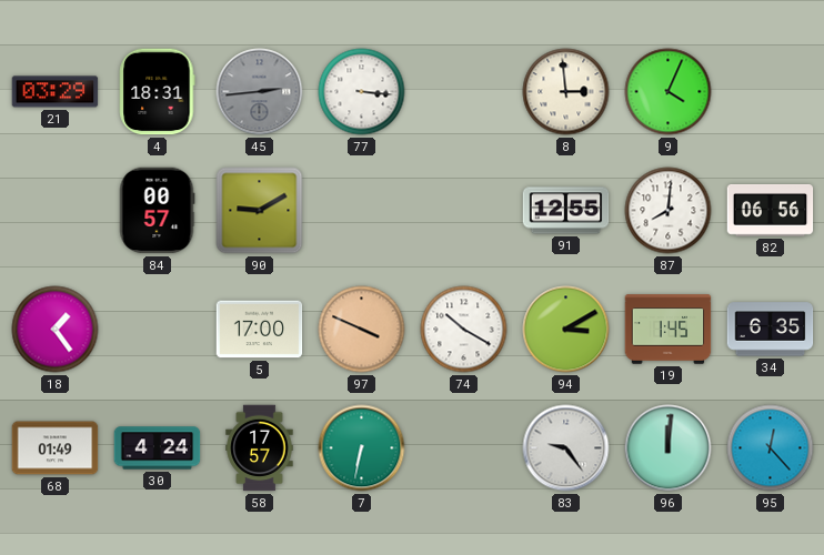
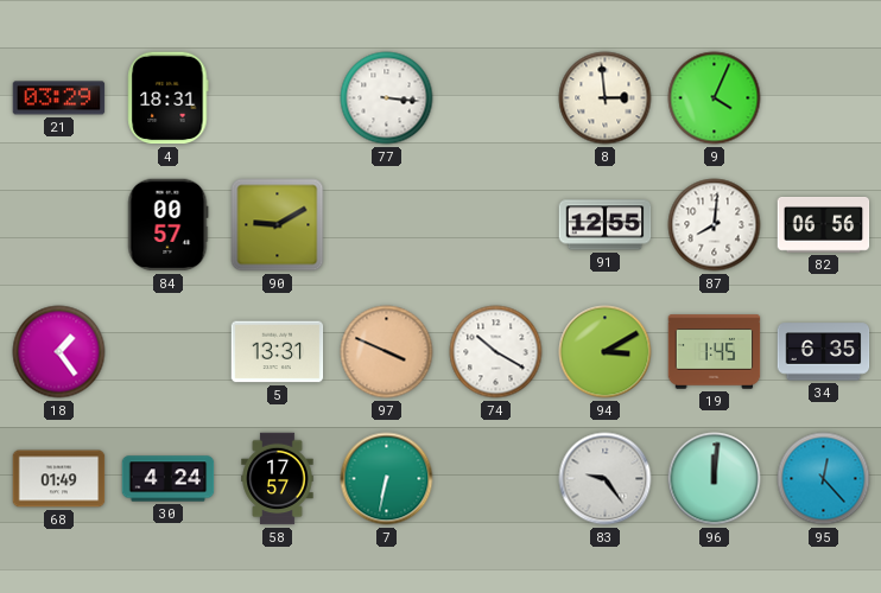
45: 2:44 -> none
5: 17:00 -> 13:31
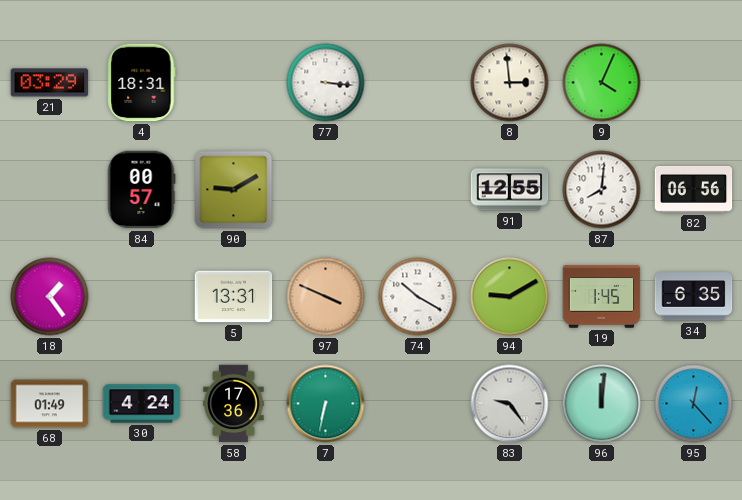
94: 3:10 -> 9:10
58: 17:57 -> 17:36
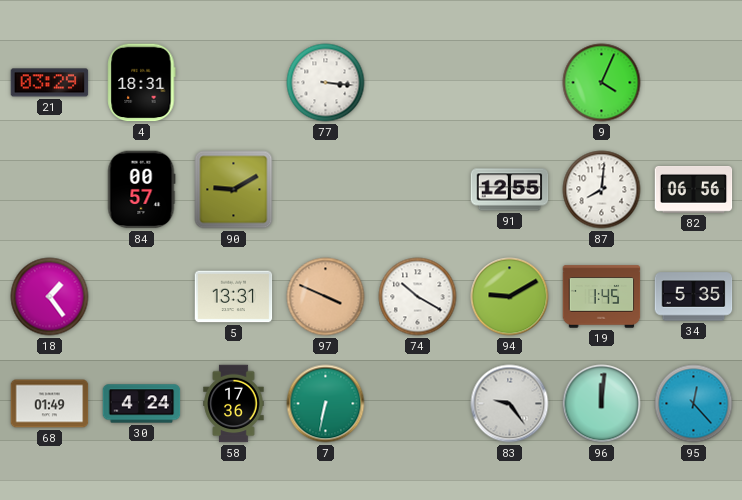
8: 2:59 -> none
34: 6:35 -> 5:35
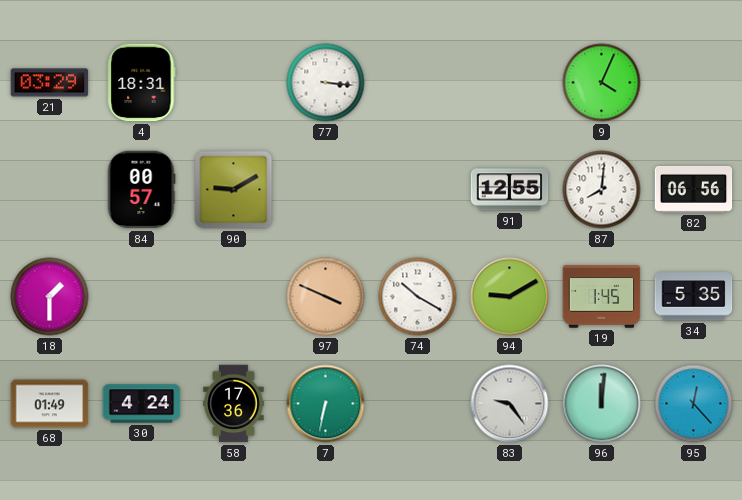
18: 1:24 -> 1:30
5: 13:31 -> none
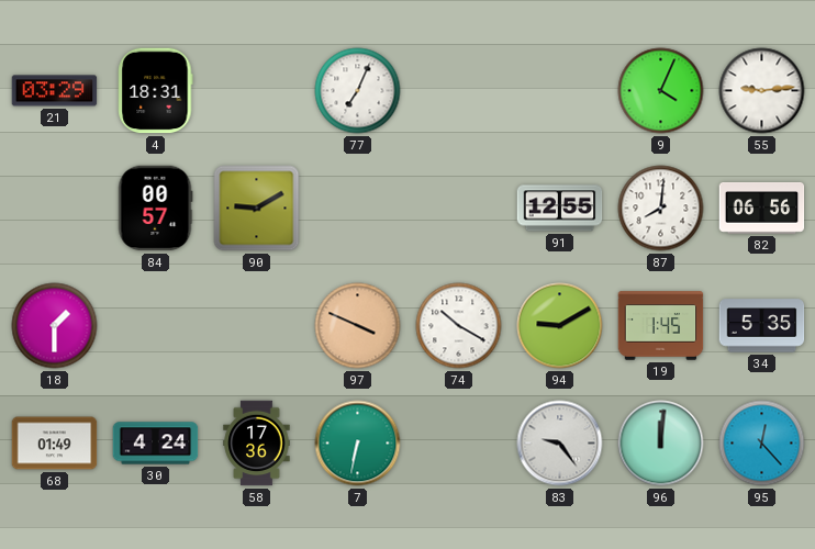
77: 3:16 -> 7:04
55: none -> 9:14
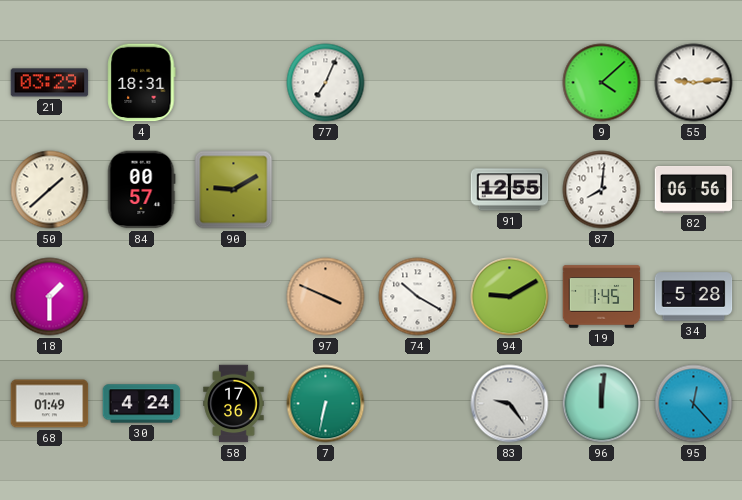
9: 4:04 -> 4:08
50: none -> 1:38
34: 5:35 -> 5:28
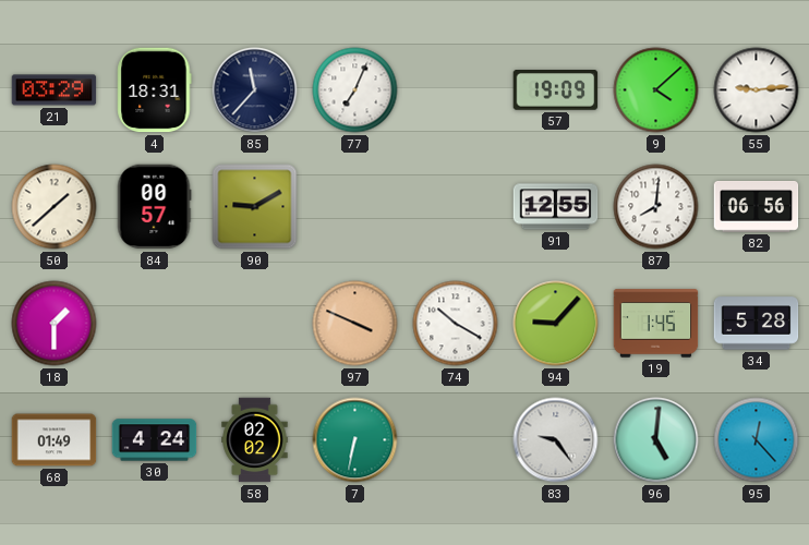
85: none -> 11:37
57: none -> 19:09
94: 9:10 -> 9:07
58: 17:36 -> 02:02
96: 12:01 -> 5:01
